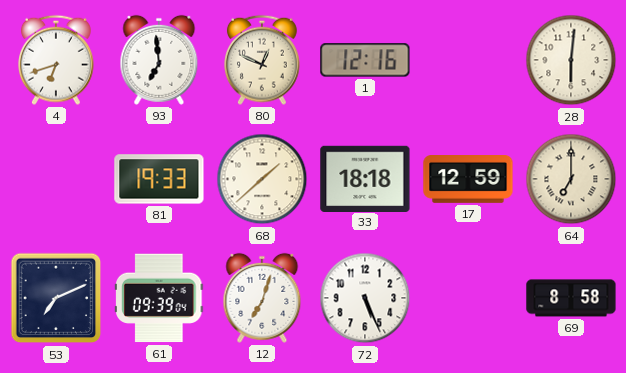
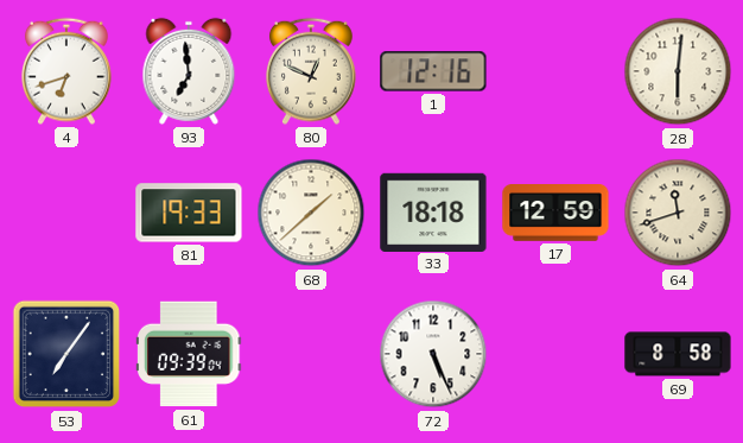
64: 7:00 -> 11:42
53: 7:11 -> 7:06
12: 7:03 -> none
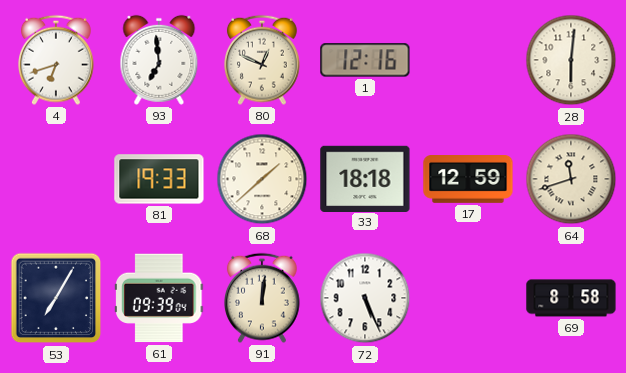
53: 7:06 -> 7:05
91: none -> 12:01
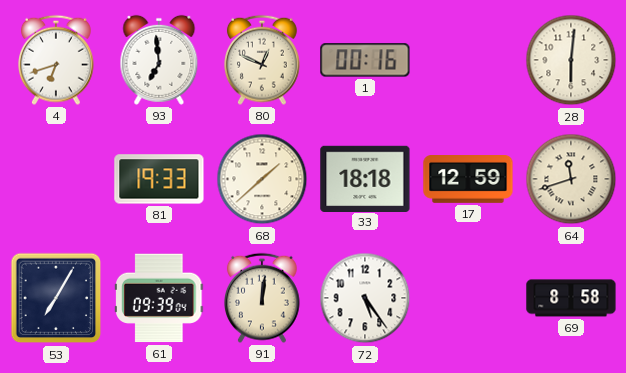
1: 12:16 -> 00:16
72: 5:26 -> 5:24
